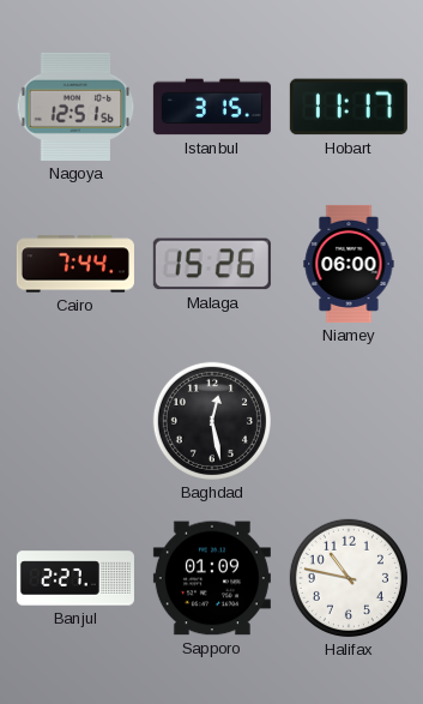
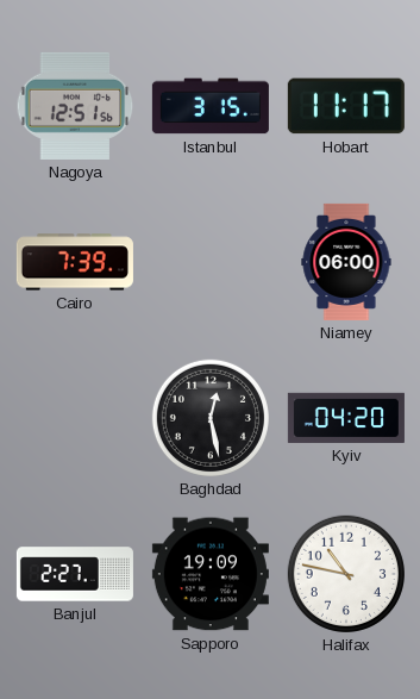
Cairo: 7:44 -> 7:39
Malaga: 15:26 -> none
Kyiv: none -> 04:20
Sapporo: 01:09 -> 19:09
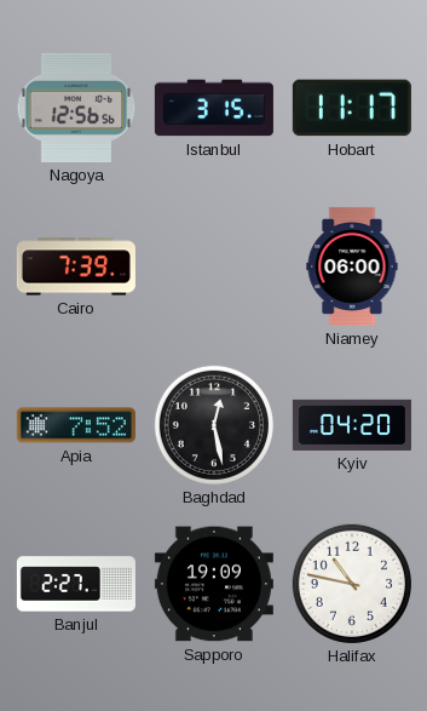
Nagoya: 12:51 -> 12:56
Apia: none -> 7:52
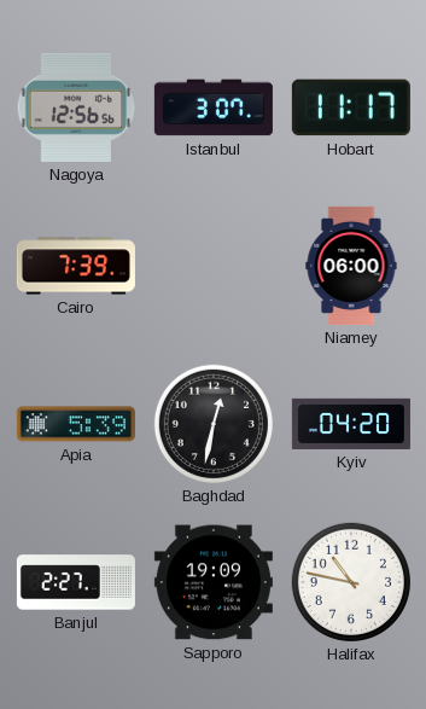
Istanbul: 3:15 -> 3:07
Apia: 7:52 -> 5:39
Baghdad: 12:28 -> 12:32
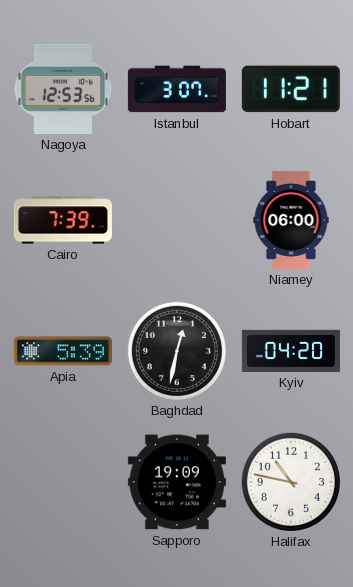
Nagoya: 12:56 -> 12:53
Hobart: 11:17 -> 11:21
Banjul: 2:27 -> none
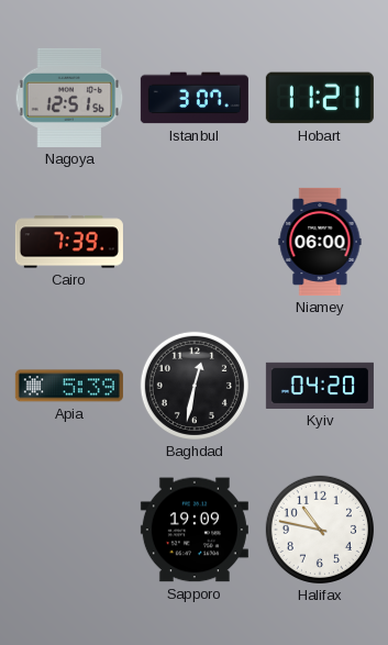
Nagoya: 12:53 -> 12:51
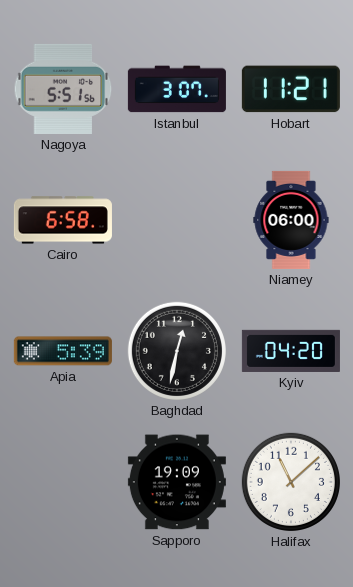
Nagoya: 12:51 -> 5:51
Cairo: 7:39 -> 6:58
Halifax: 10:47 -> 11:08
